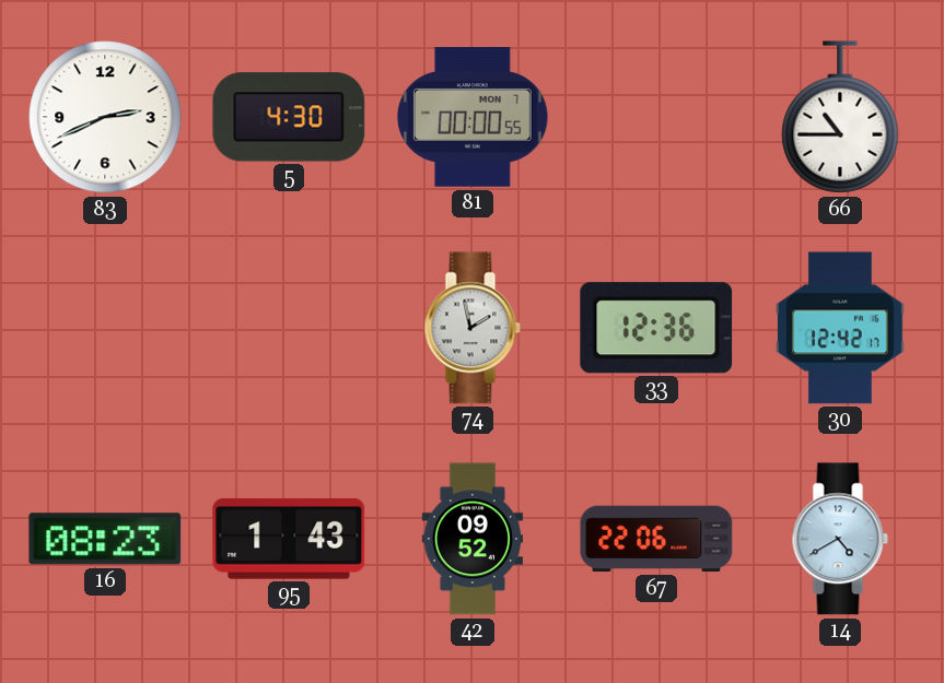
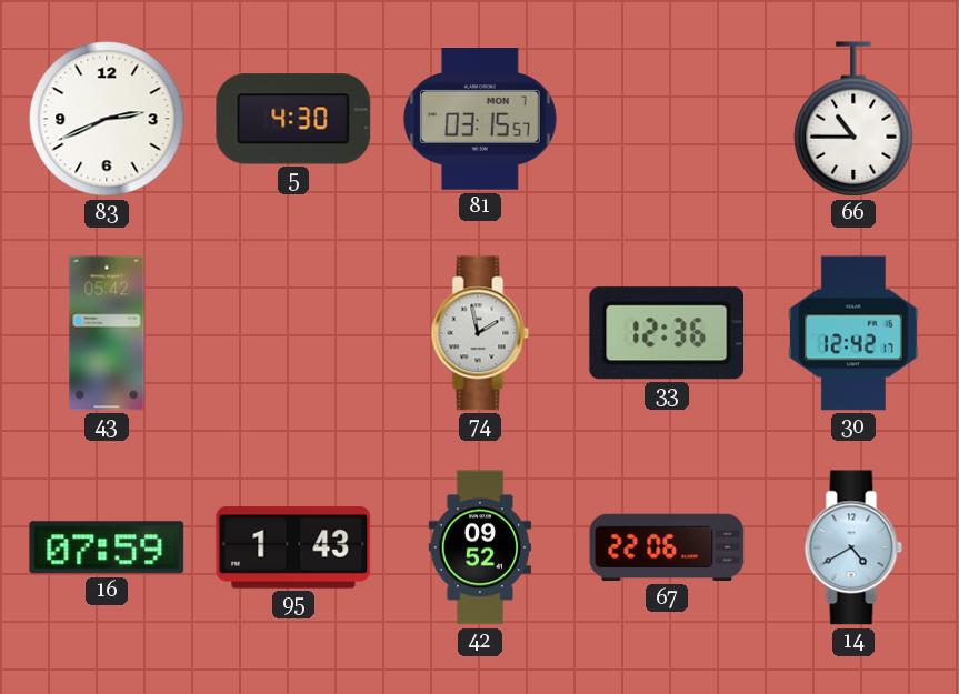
81: 00:00 -> 03:15
43: none -> 05:42
16: 08:23 -> 07:59
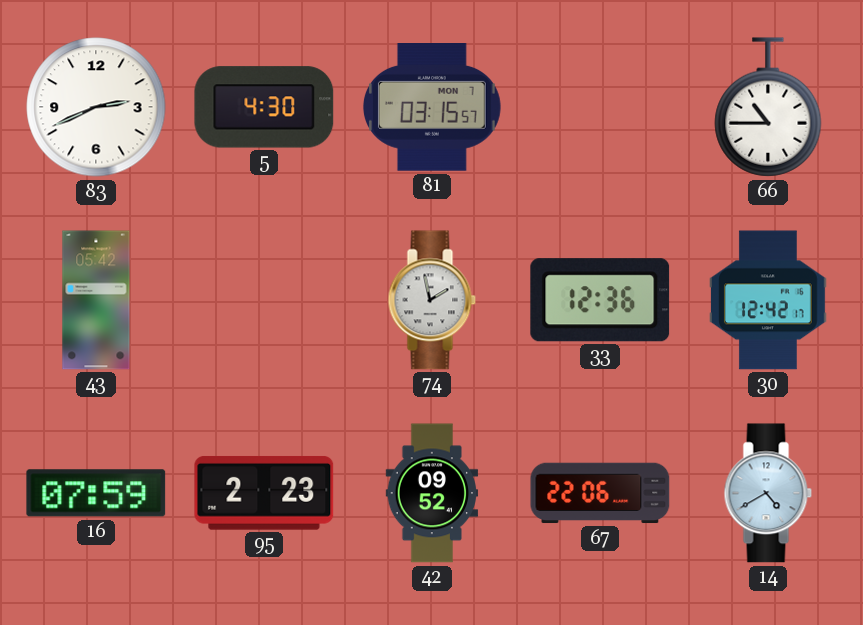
95: 1:43 -> 2:23
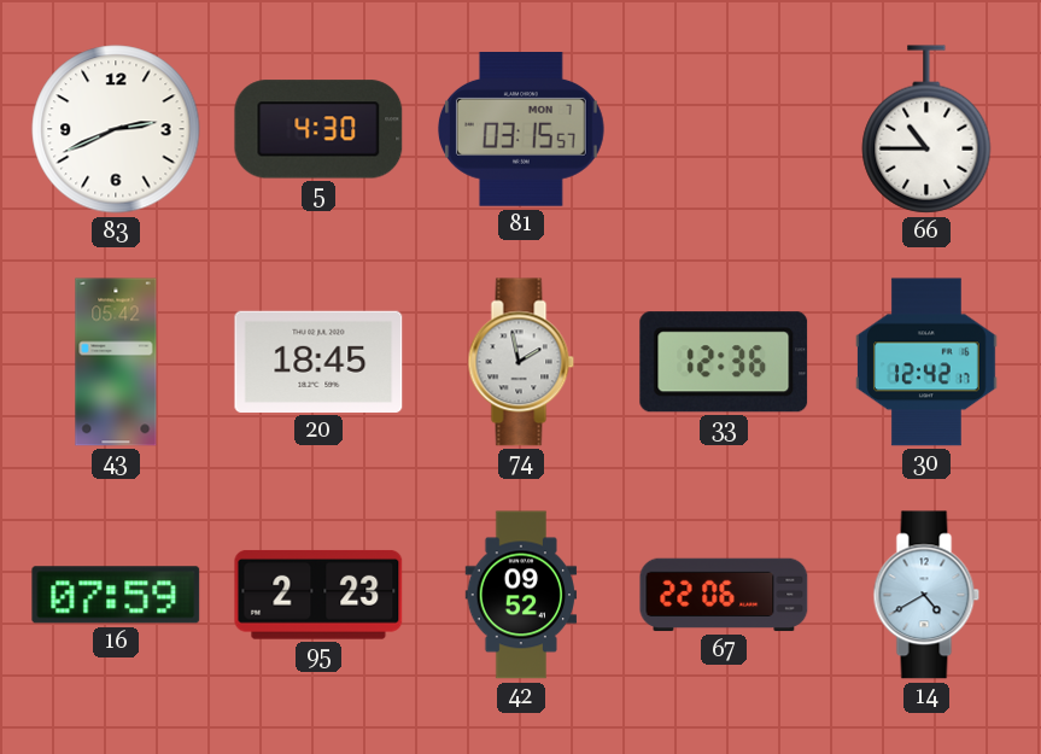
20: none -> 18:45
